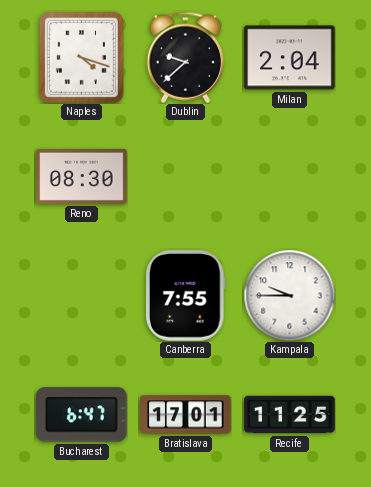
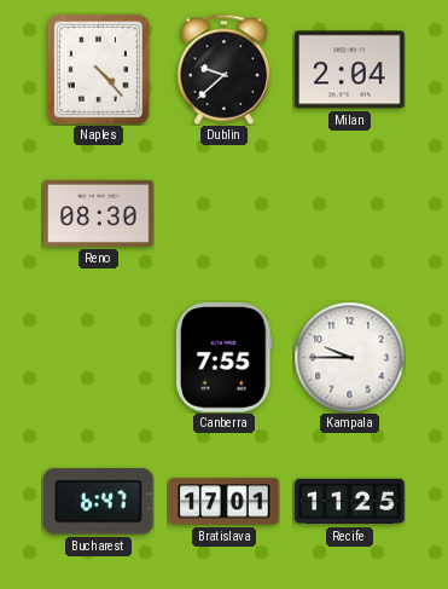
Naples: 4:18 -> 4:23
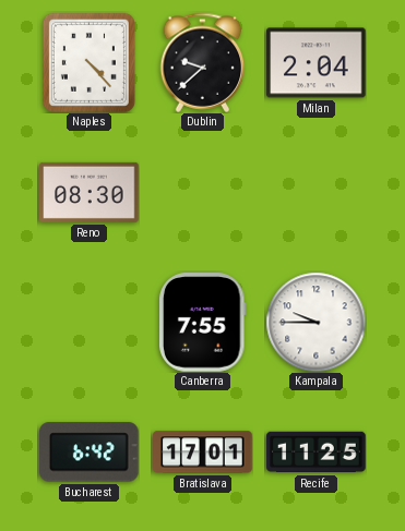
Bucharest: 6:47 -> 6:42
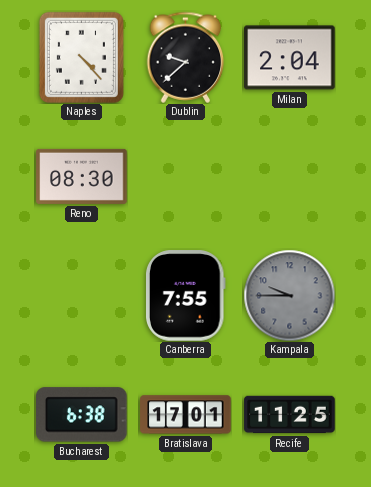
Kampala dial: white -> grey
Bucharest: 6:42 -> 6:38
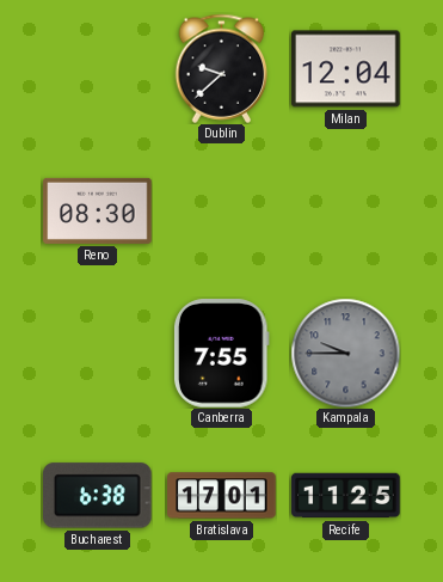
Naples: 4:23 -> none
Milan: 2:04 -> 12:04
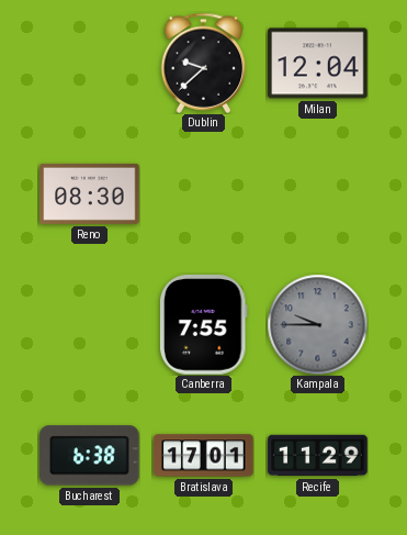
Recife: 11:25 -> 11:29
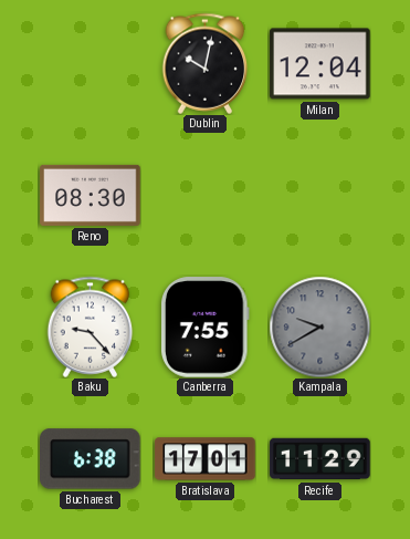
Dublin: 9:38 -> 10:02
Baku: none -> 9:23
Kampala: 9:45 -> 9:40
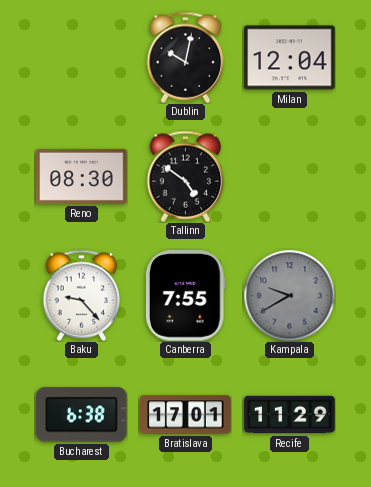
Tallinn: none -> 4:51
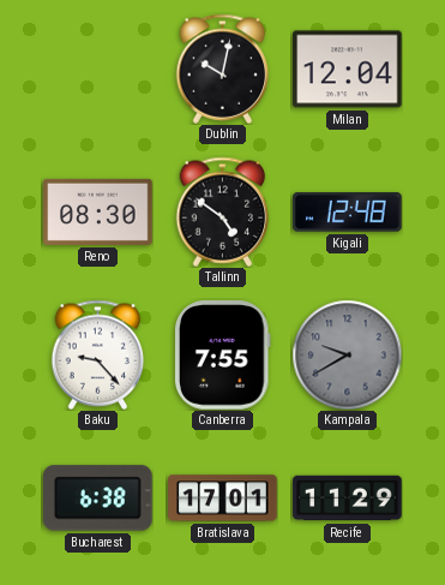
Kigali: none -> 12:48
